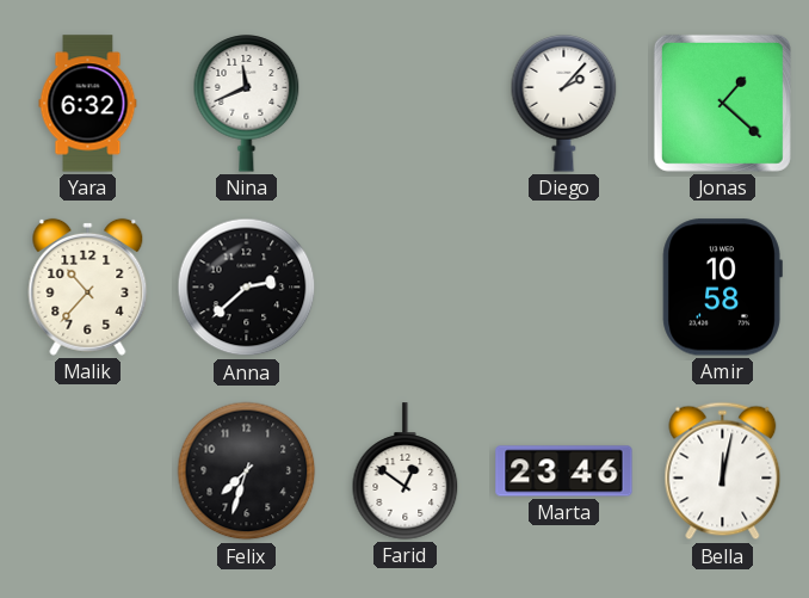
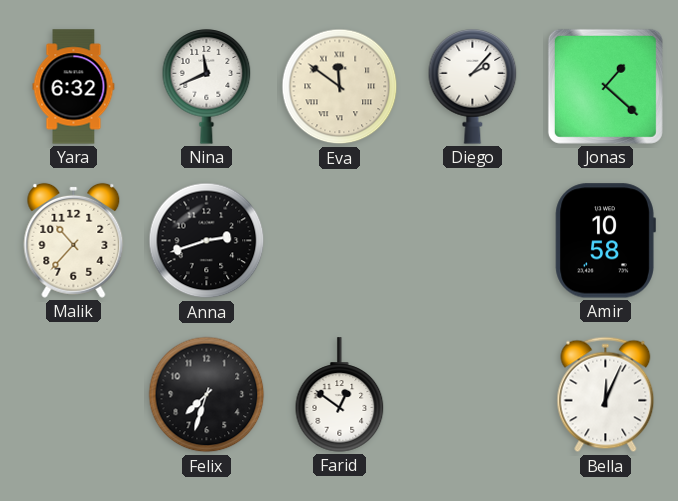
Eva: none -> 11:51
Anna: 2:38 -> 2:42
Marta: 23:46 -> none
Bella: 12:02 -> 12:04
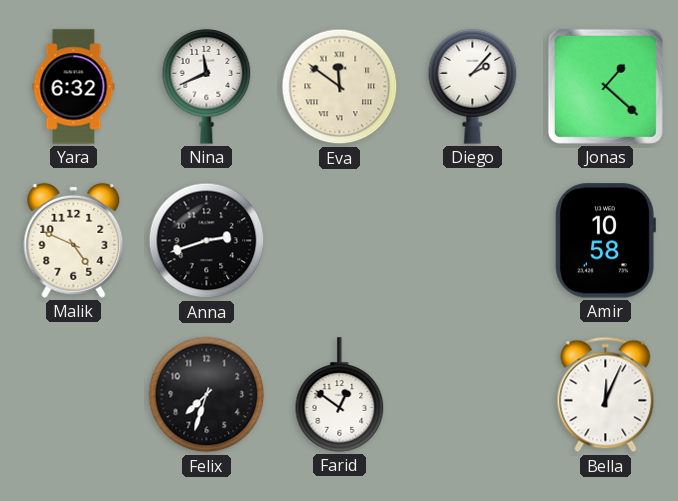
Malik: 10:37 -> 4:49
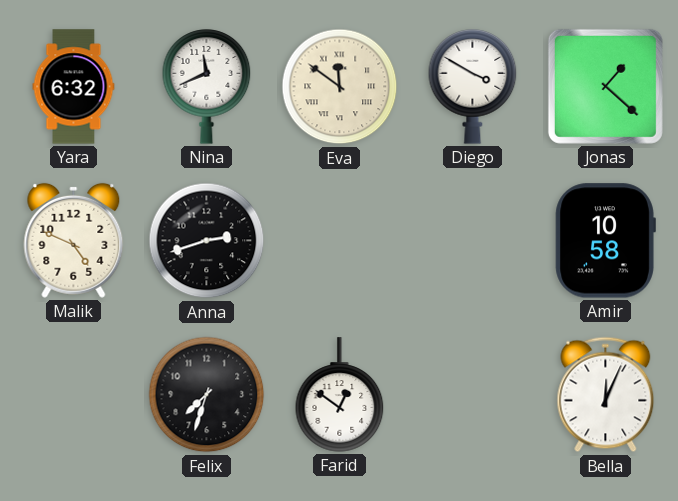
Diego: 2:07 -> 3:50
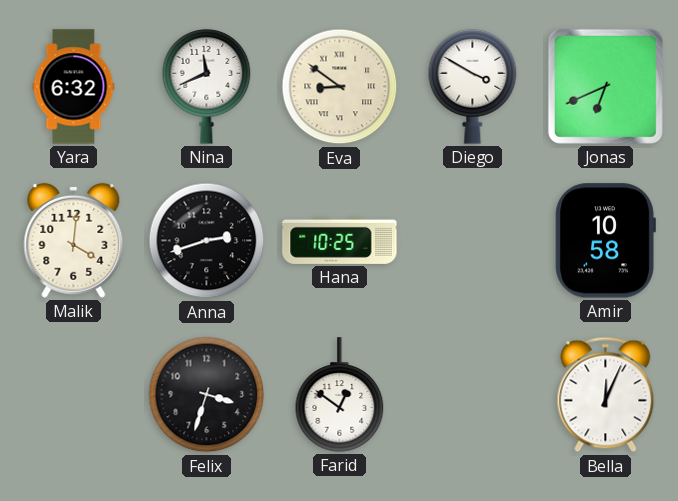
Eva: 11:51 -> 8:51
Jonas: 1:22 -> 6:41
Malik: 4:49 -> 4:01
Hana: none -> 10:25
Felix: 7:33 -> 3:33
